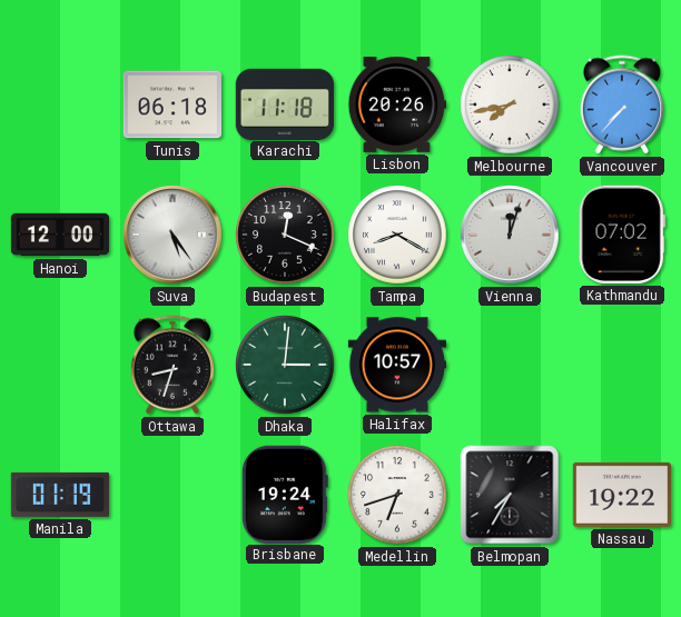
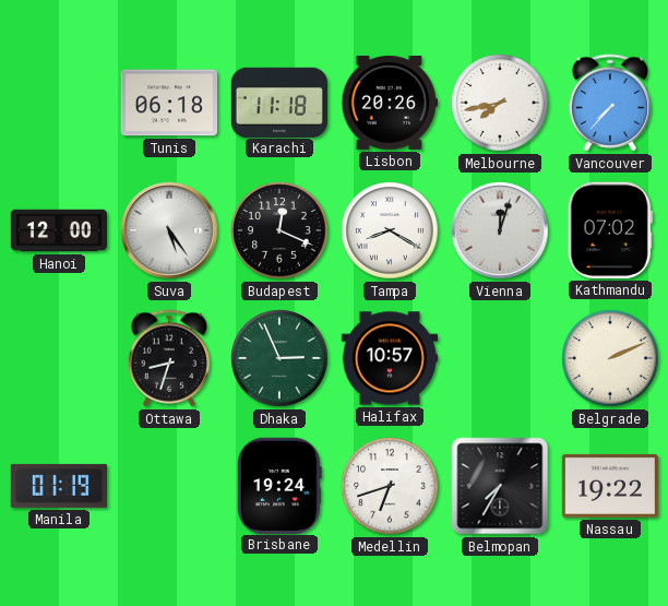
Dhaka: 3:01 -> 2:56
Belgrade: none -> 2:11
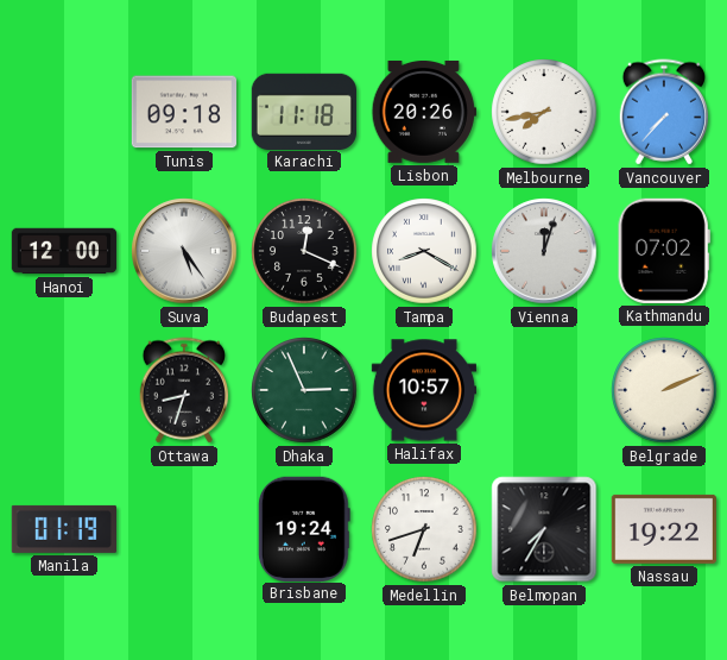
Tunis: 06:18 -> 09:18
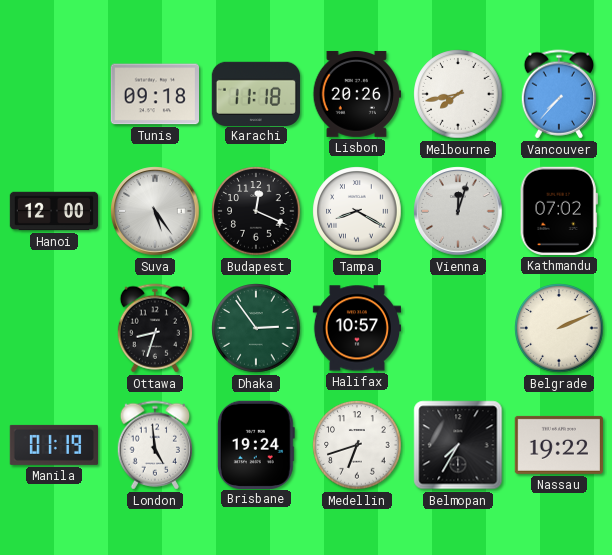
Dhaka: 2:56 -> 2:54
London: none -> 4:59
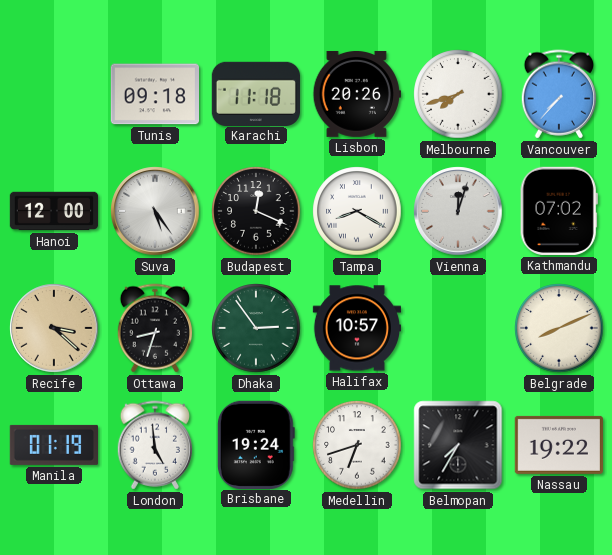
Melbourne: 7:43 -> 7:42
Recife: none -> 3:22
Belgrade: 2:11 -> 8:11
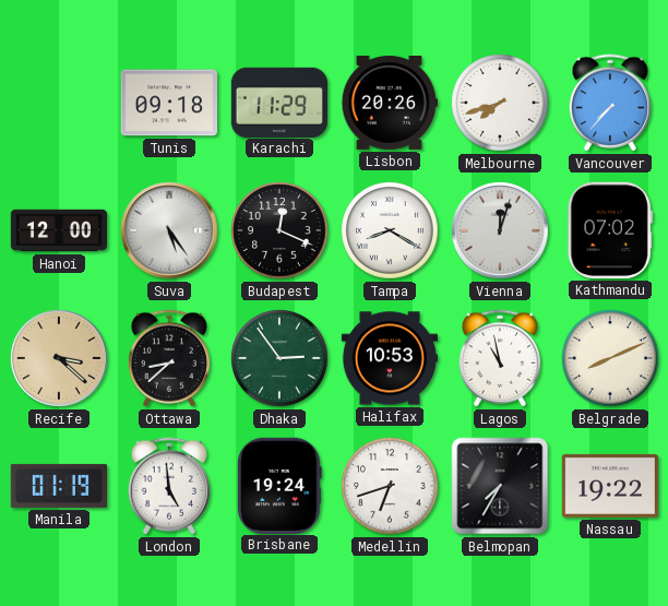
Karachi: 11:18 -> 11:29
Ottawa: 8:33 -> 8:38
Halifax: 10:57 -> 10:53
Lagos: none -> 10:58
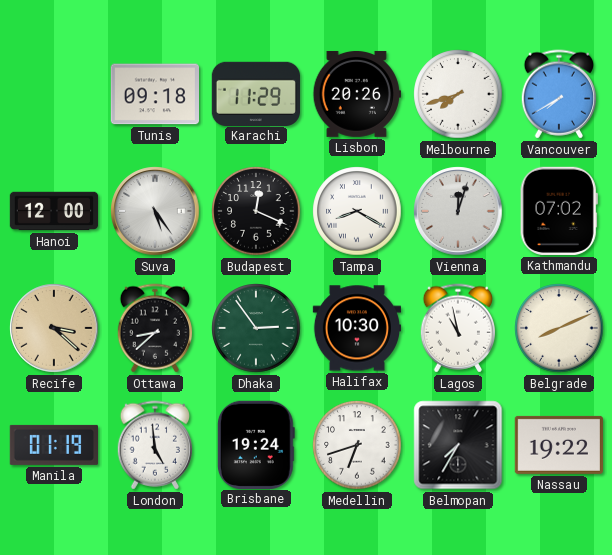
Vancouver: 7:37 -> 7:40
Halifax: 10:53 -> 10:30
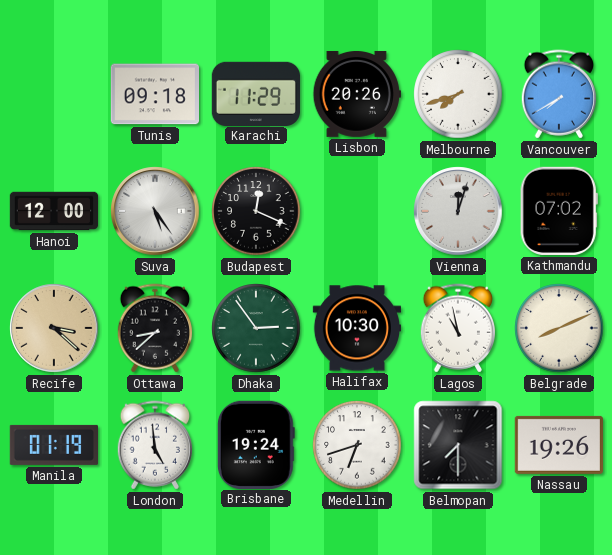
Tampa: 8:20 -> none
Belmopan: 7:35 -> 7:30
Nassau: 19:22 -> 19:26
